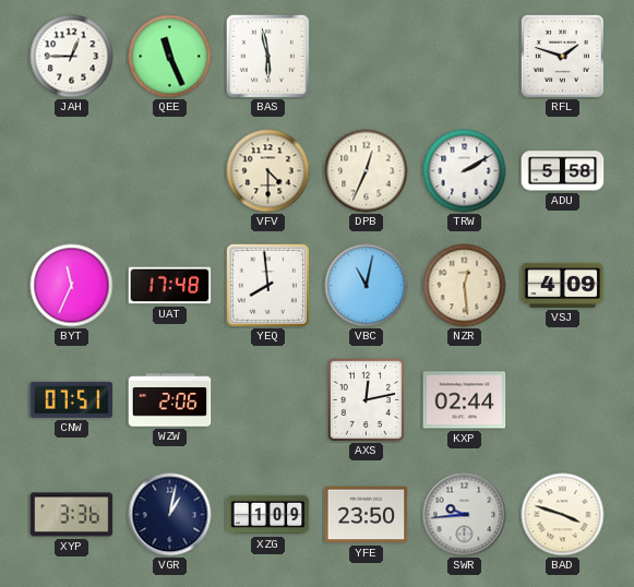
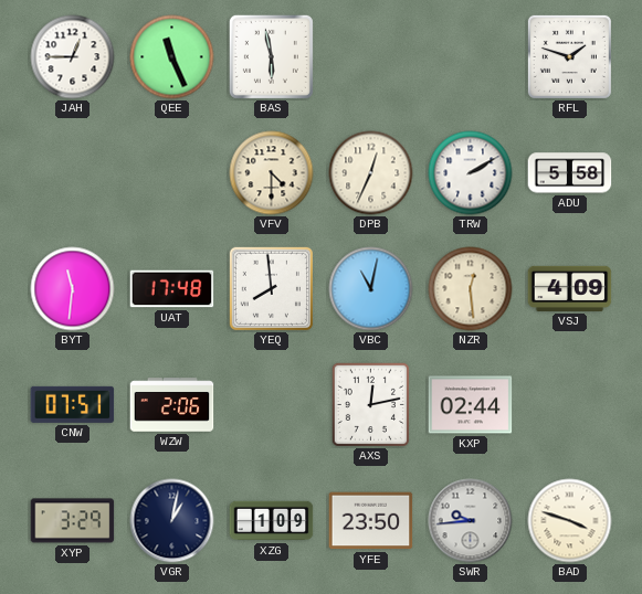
BYT: 11:34 -> 11:31
XYP: 3:36 -> 3:29
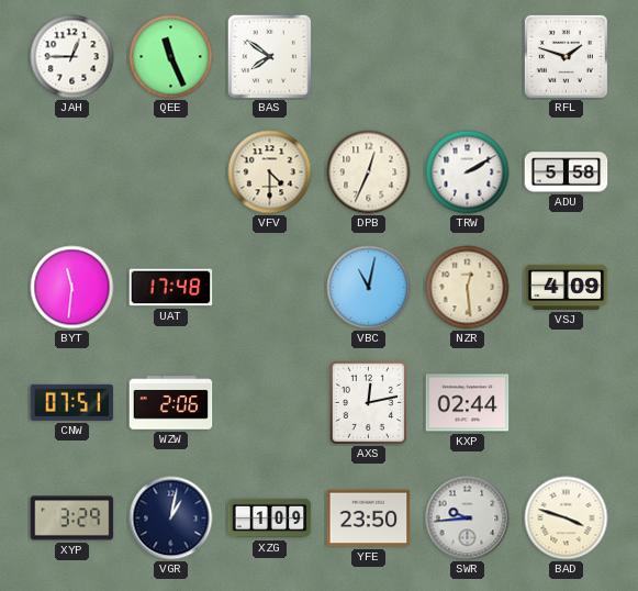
BAS: 5:58 -> 7:51
YEQ: 7:59 -> none
